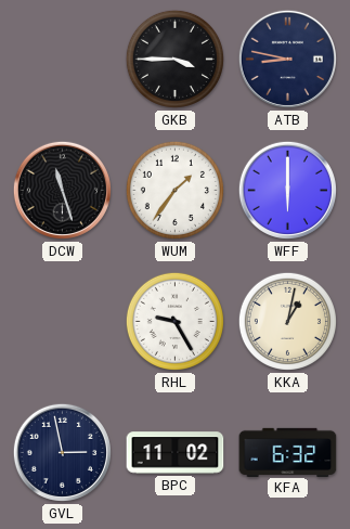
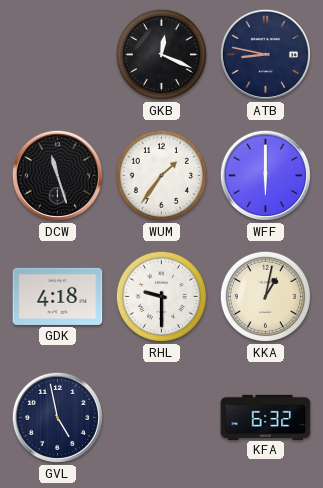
GKB: 3:45 -> 12:19
GDK: none -> 4:18
RHL: 9:25 -> 9:30
GVL: 2:58 -> 4:58
BPC: 11:02 -> none
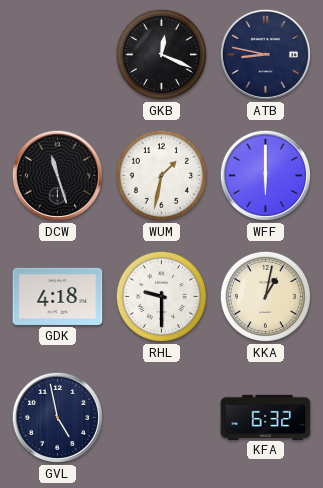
WUM: 1:36 -> 1:32
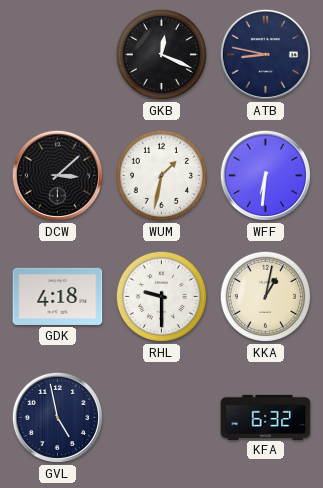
DCW: 11:27 -> 3:08
WFF: 6:00 -> 6:31
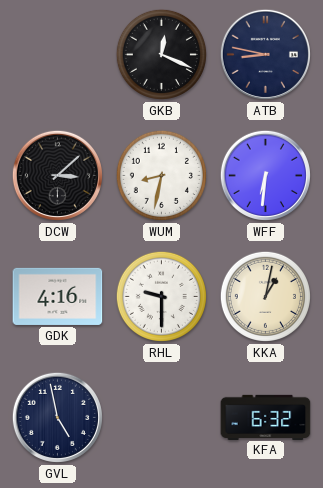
WUM: 1:32 -> 8:32
GDK: 4:18 -> 4:16
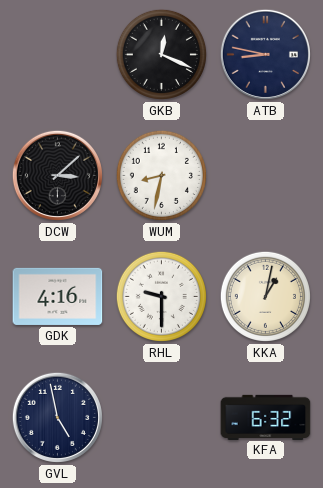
WFF: 6:31 -> none
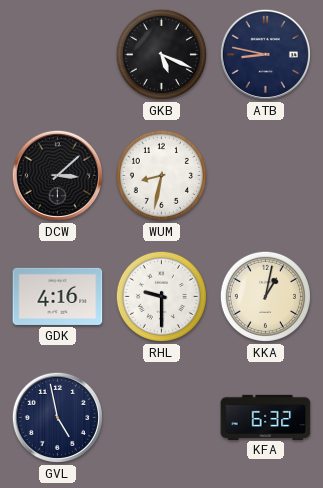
GKB: 12:19 -> 5:19
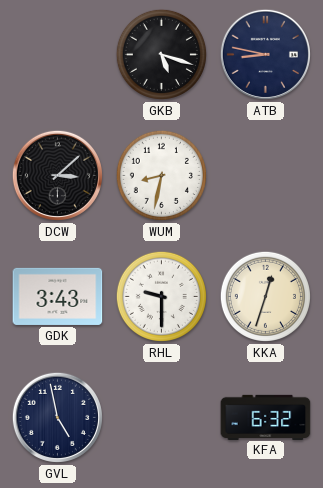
GKB: 5:19 -> 5:18
GDK: 4:16 -> 3:43
KKA: 1:02 -> 12:33
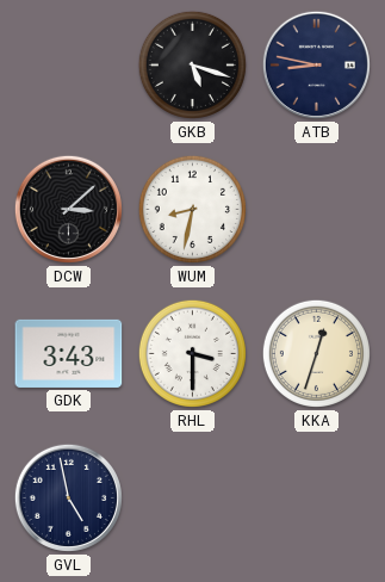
RHL: 9:30 -> 3:30
KFA: 6:32 -> none
